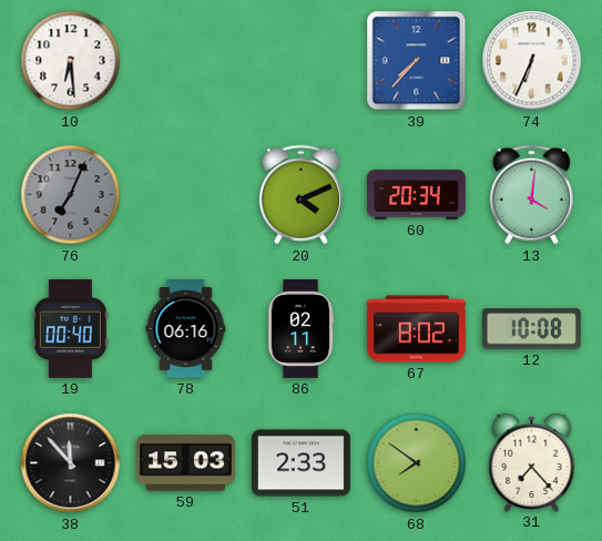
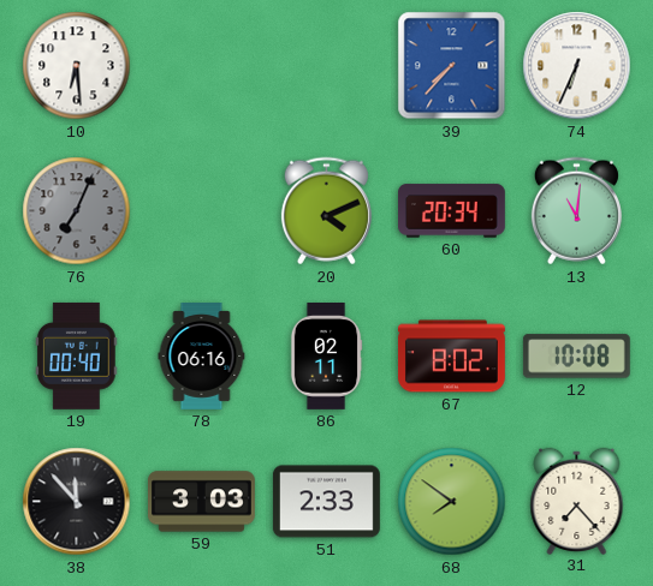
13: 4:01 -> 11:01
59: 15:03 -> 3:03
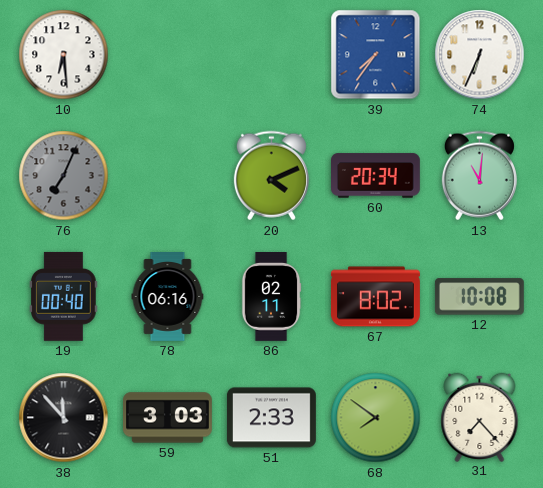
39: 7:37 -> 7:36
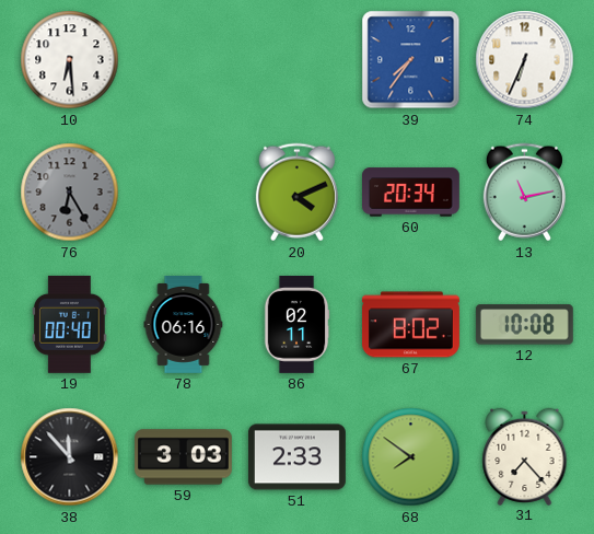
76: 7:04 -> 6:25
13: 11:01 -> 11:13
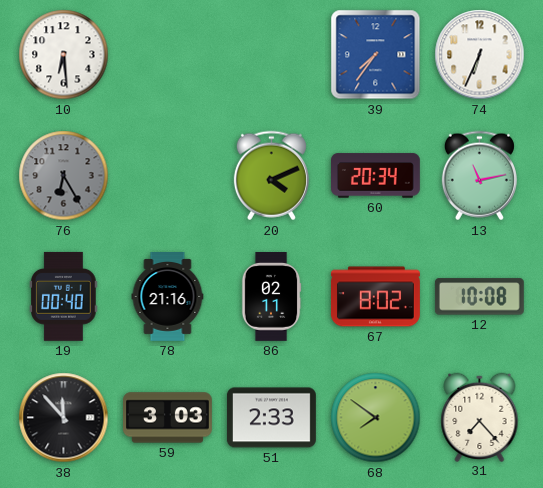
78: 06:16 -> 21:16
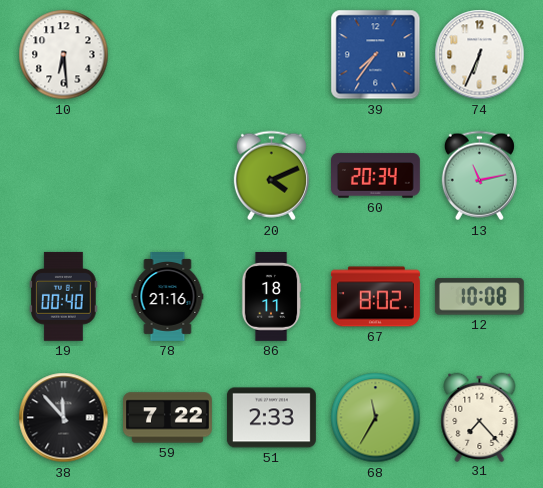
76: 6:25 -> none
86: 02:11 -> 18:11
59: 3:03 -> 7:22
68: 7:51 -> 11:35
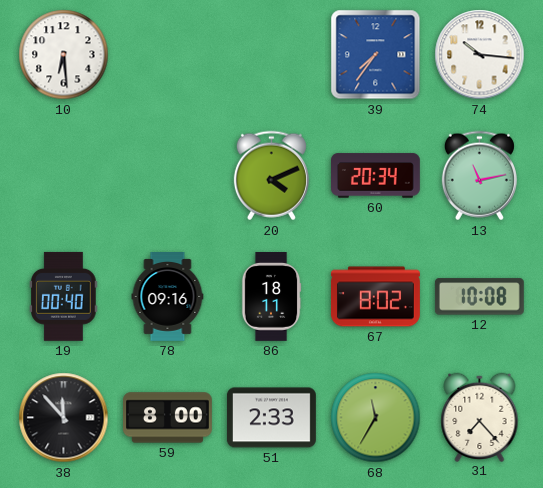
74: 6:34 -> 10:16
78: 21:16 -> 09:16
59: 7:22 -> 8:00
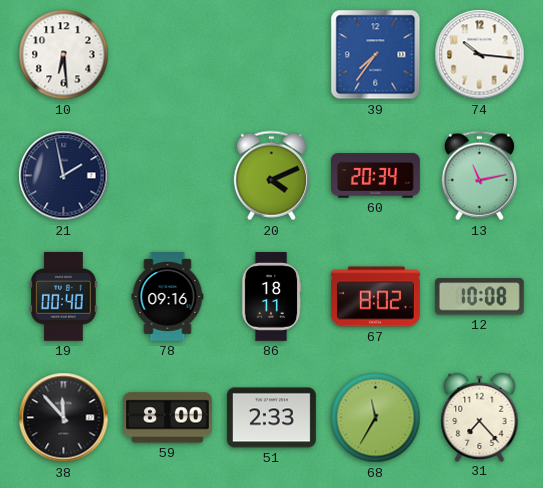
21: none -> 1:58
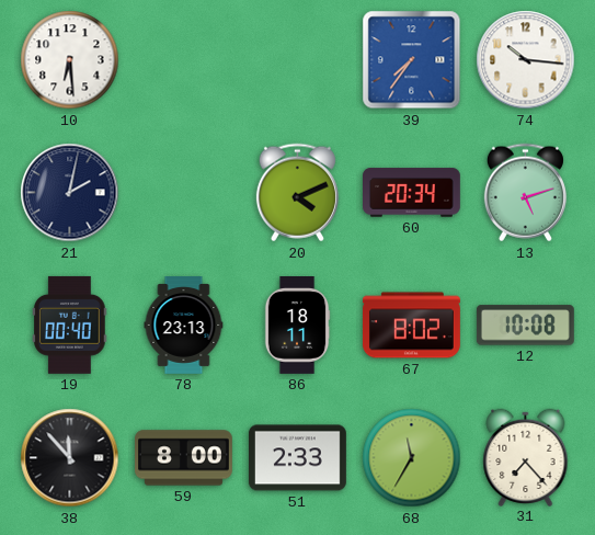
21: 1:58 -> 2:02
13: 11:13 -> 5:12
78: 09:16 -> 23:13
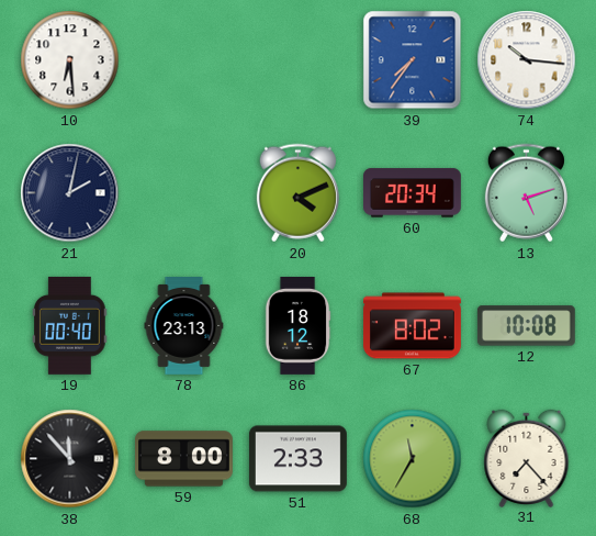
86: 18:11 -> 18:12
